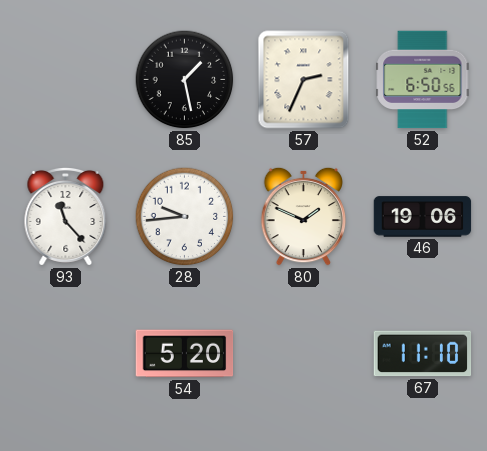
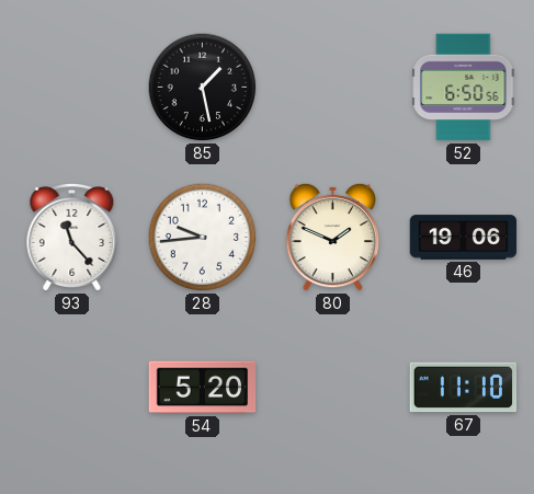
57: 2:34 -> none
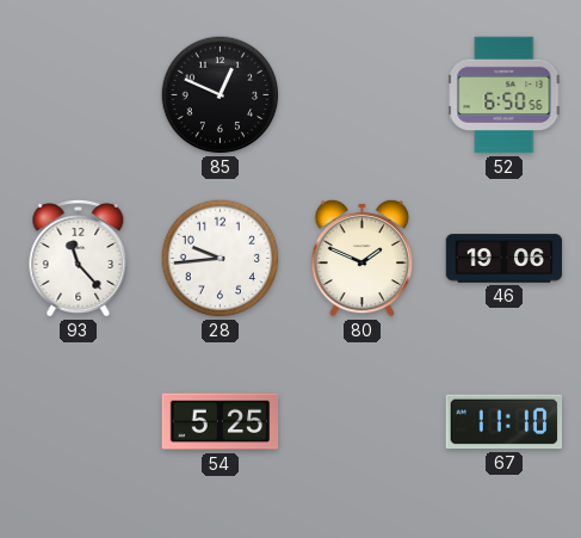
85: 1:28 -> 12:49
54: 5:20 -> 5:25
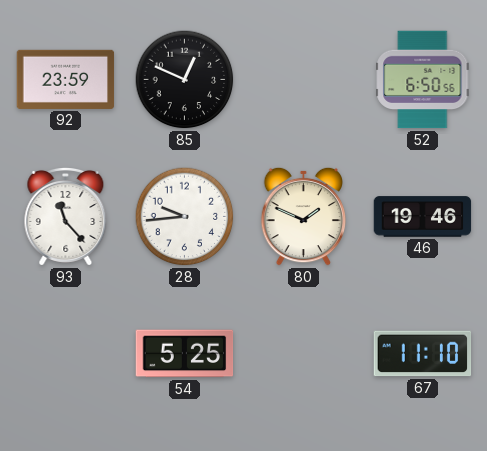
92: none -> 23:59
46: 19:06 -> 19:46
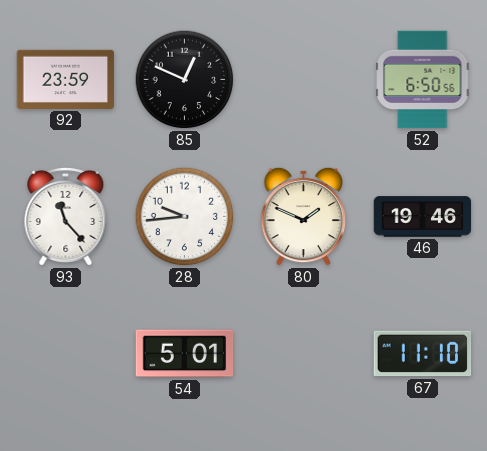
54: 5:25 -> 5:01
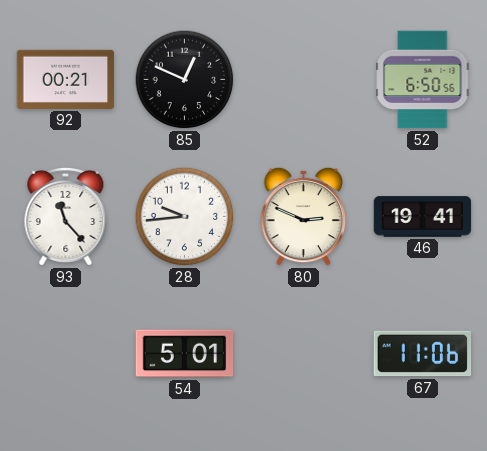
92: 23:59 -> 00:21
80: 1:49 -> 2:49
46: 19:46 -> 19:41
67: 11:10 -> 11:06
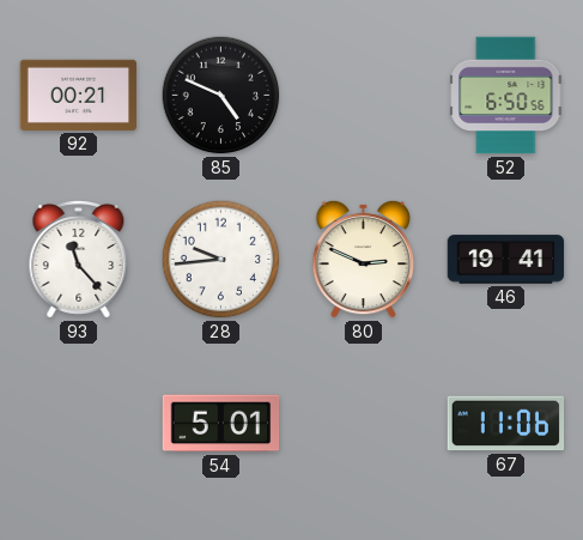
85: 12:49 -> 4:49
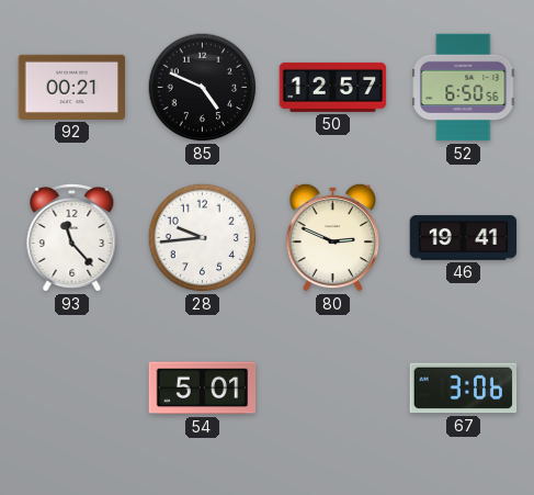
50: none -> 12:57
67: 11:06 -> 3:06
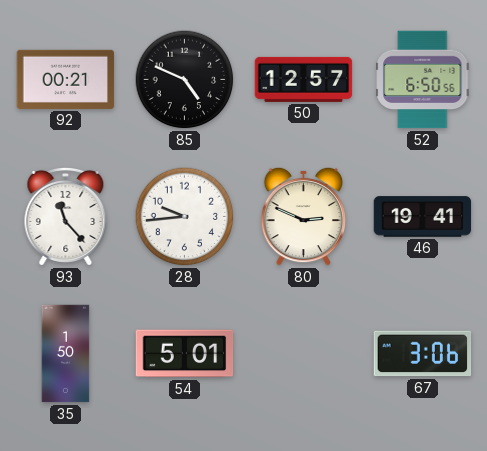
35: none -> 1:50
